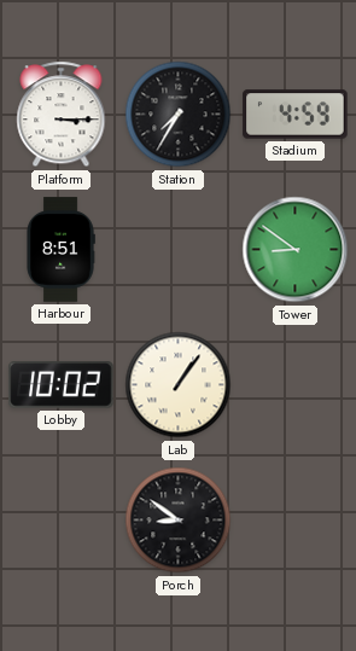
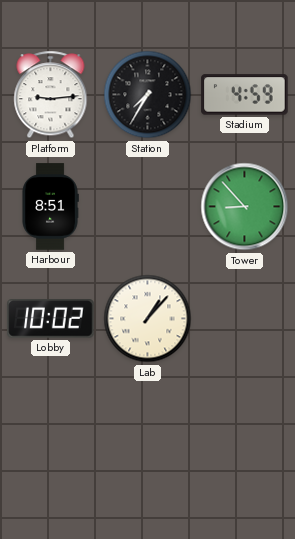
Platform: 3:15 -> 9:14
Tower: 8:51 -> 8:53
Lab: 1:06 -> 1:07
Porch: 8:51 -> none
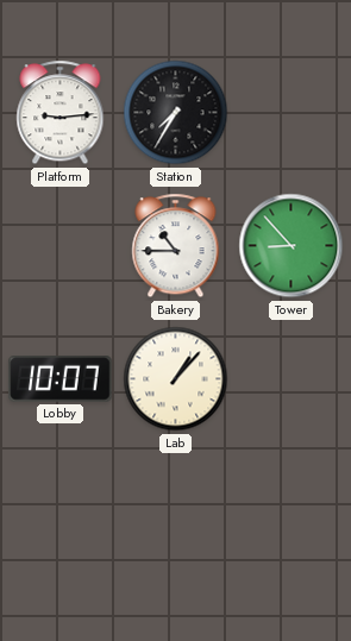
Stadium: 4:59 -> none
Harbour: 8:51 -> none
Bakery: none -> 10:45
Lobby: 10:02 -> 10:07
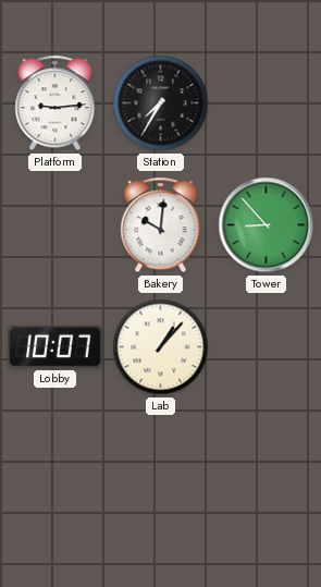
Bakery: 10:45 -> 10:01
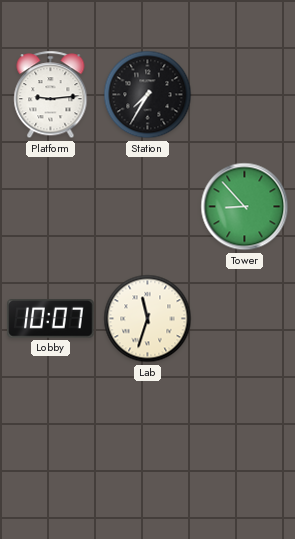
Bakery: 10:01 -> none
Lab: 1:07 -> 11:33
